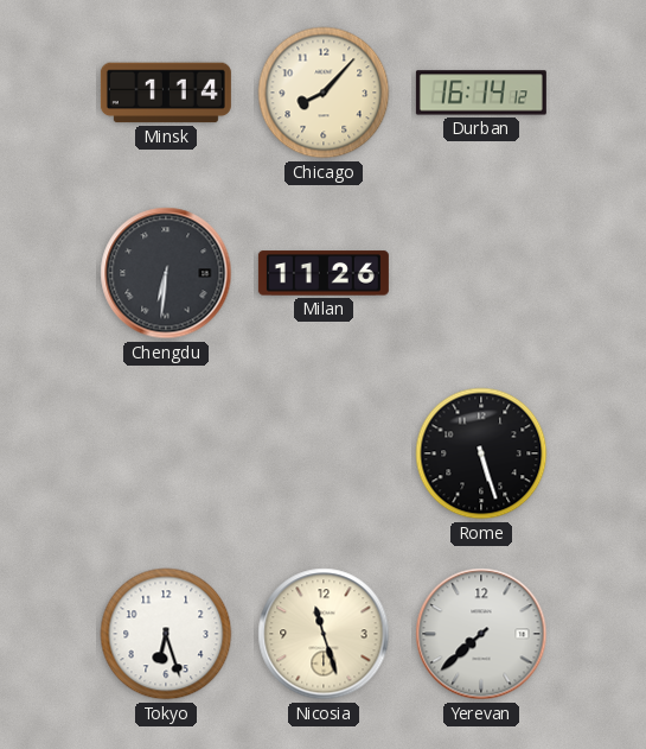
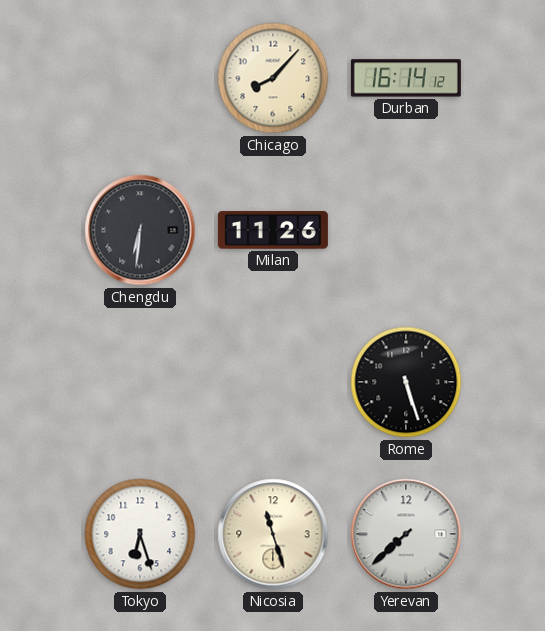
Minsk: 1:14 -> none
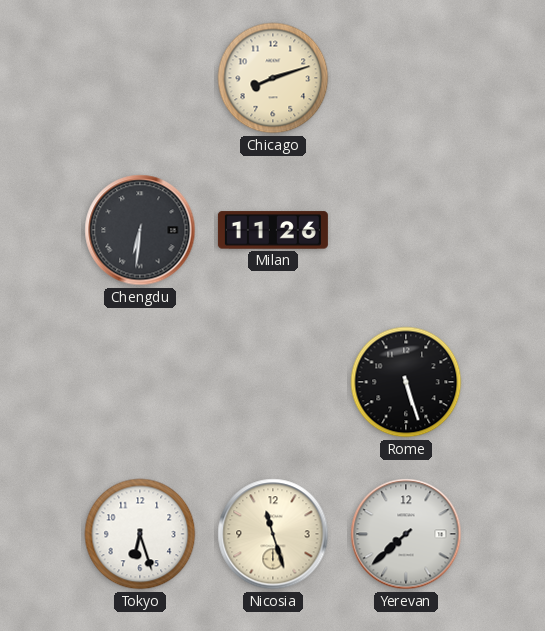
Chicago: 8:07 -> 8:12
Durban: 16:14 -> none
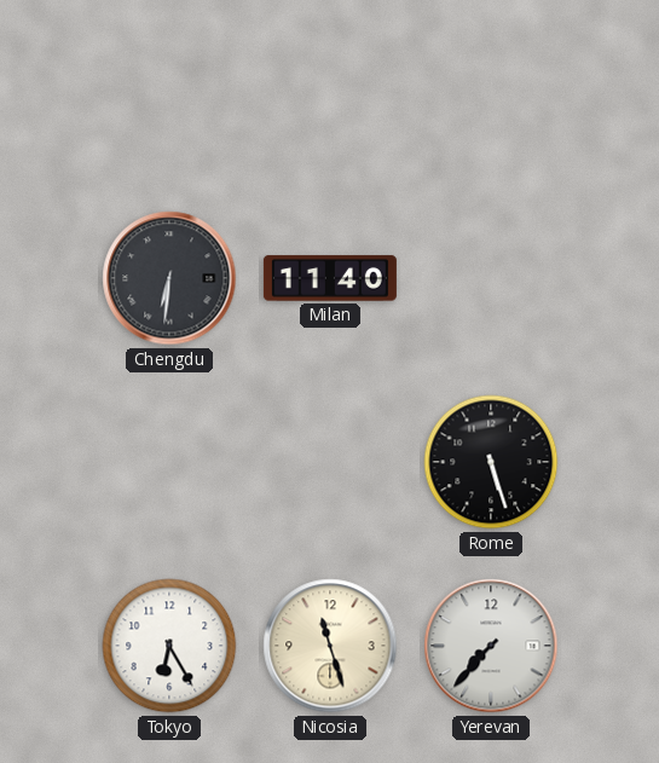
Chicago: 8:12 -> none
Milan: 11:26 -> 11:40
Tokyo: 6:27 -> 6:25
Yerevan: 7:38 -> 7:37
